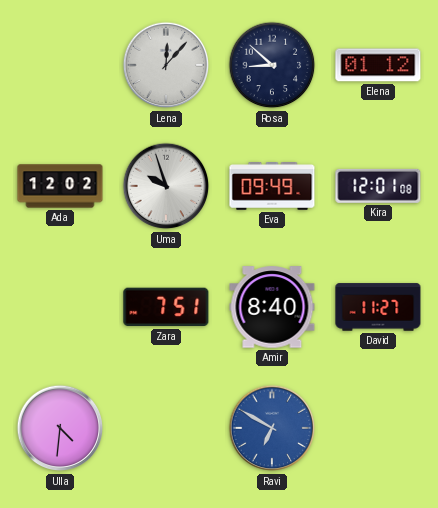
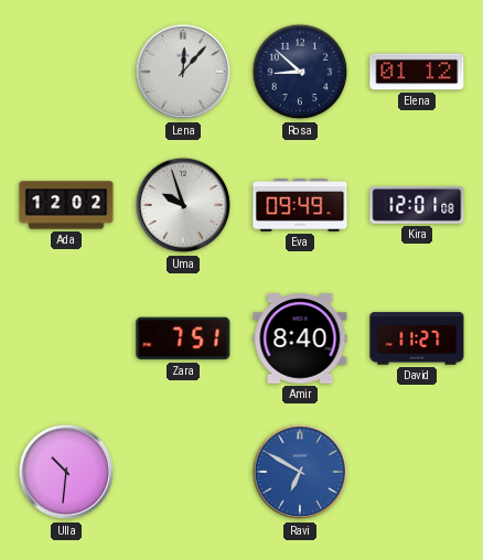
Ulla: 4:31 -> 10:31
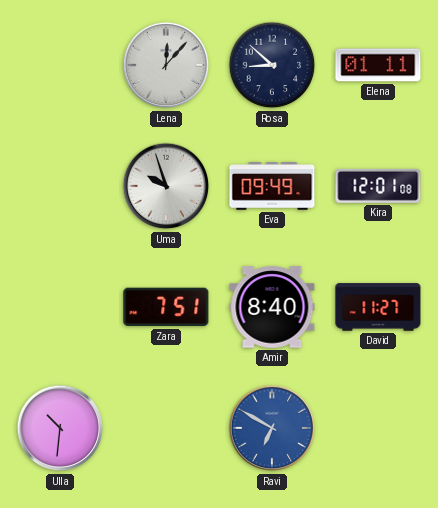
Elena: 01:12 -> 01:11
Ada: 12:02 -> none
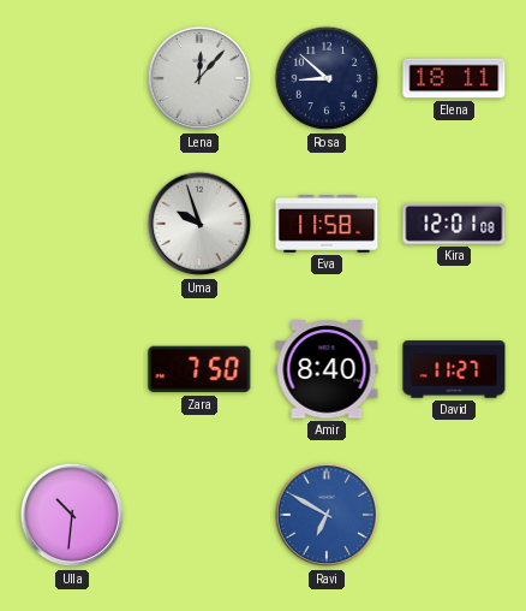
Elena: 01:11 -> 18:11
Eva: 09:49 -> 11:58
Zara: 7:51 -> 7:50
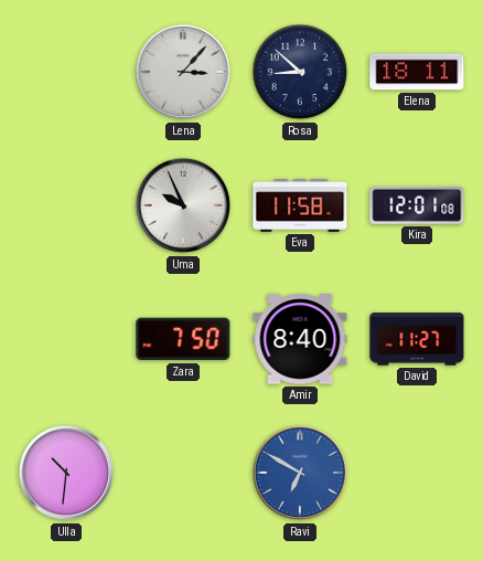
Lena: 12:07 -> 3:07
Uma: 9:57 -> 9:56
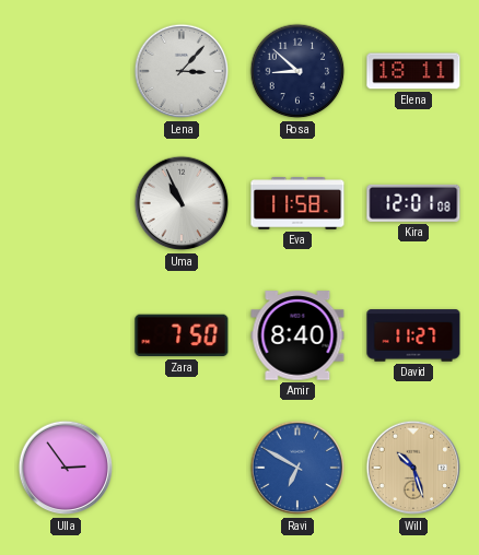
Uma: 9:56 -> 10:56
Ulla: 10:31 -> 2:54
Will: none -> 10:27
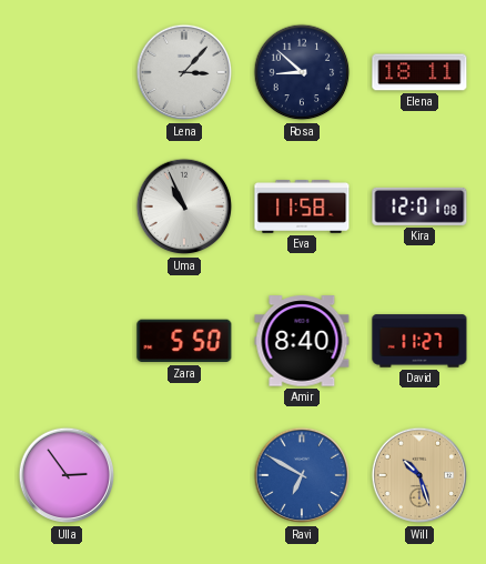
Zara: 7:50 -> 5:50
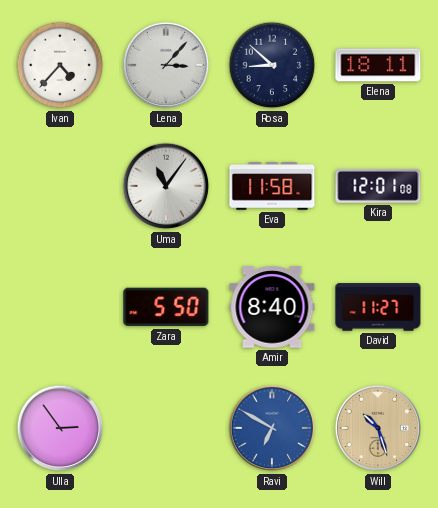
Ivan: none -> 4:37
Uma: 10:56 -> 11:06
